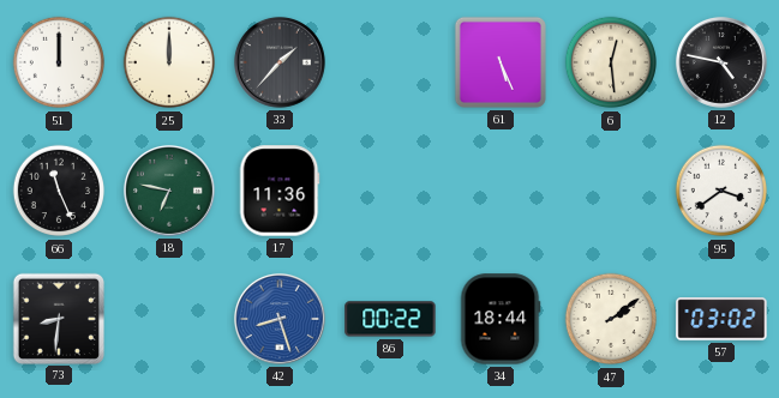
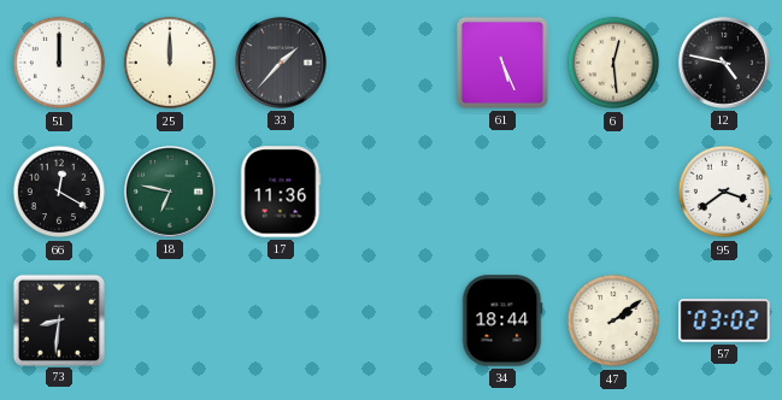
66: 11:26 -> 12:20
42: 8:27 -> none
86: 00:22 -> none
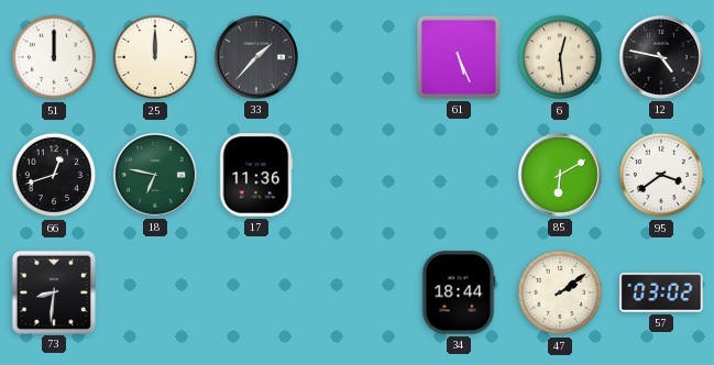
66: 12:20 -> 12:42
85: none -> 6:10
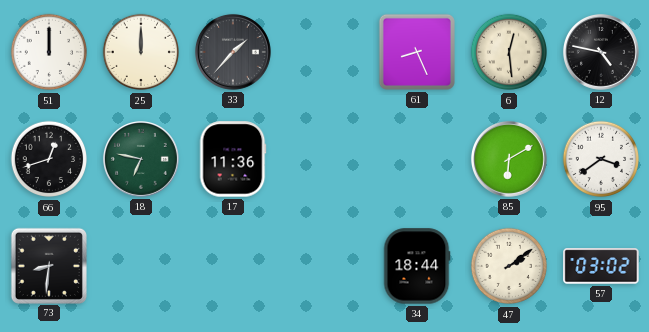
61: 5:26 -> 8:26
